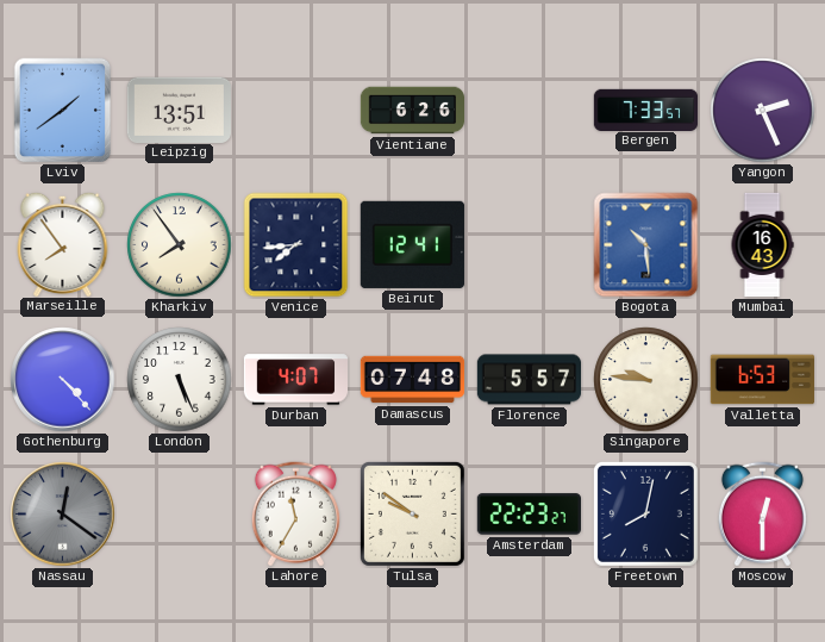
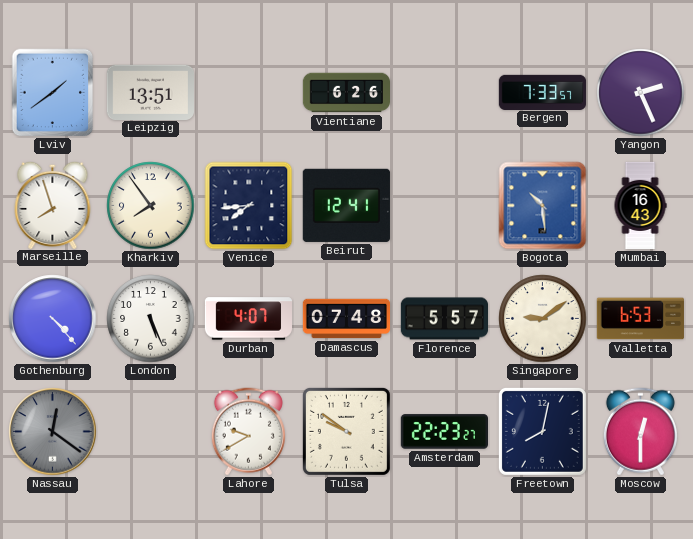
Marseille: 7:54 -> 7:57
Singapore: 9:46 -> 9:09
Lahore: 11:35 -> 9:40
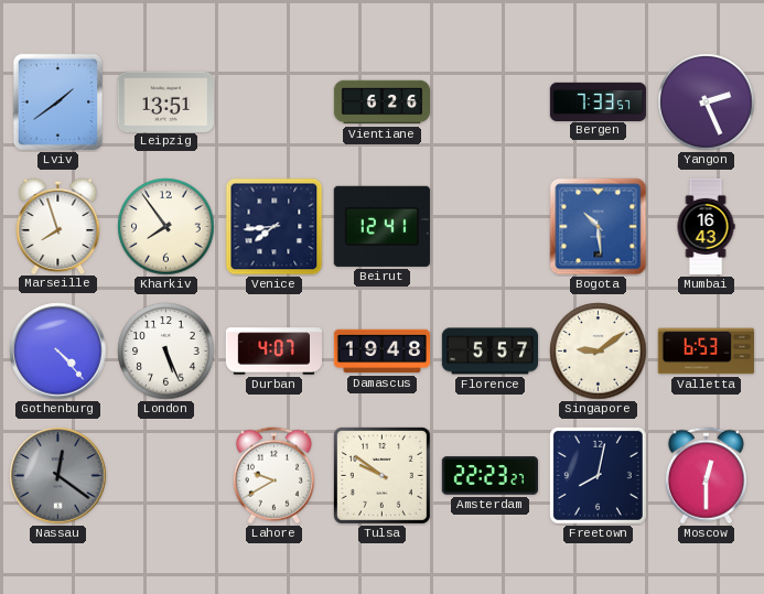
Damascus: 07:48 -> 19:48
